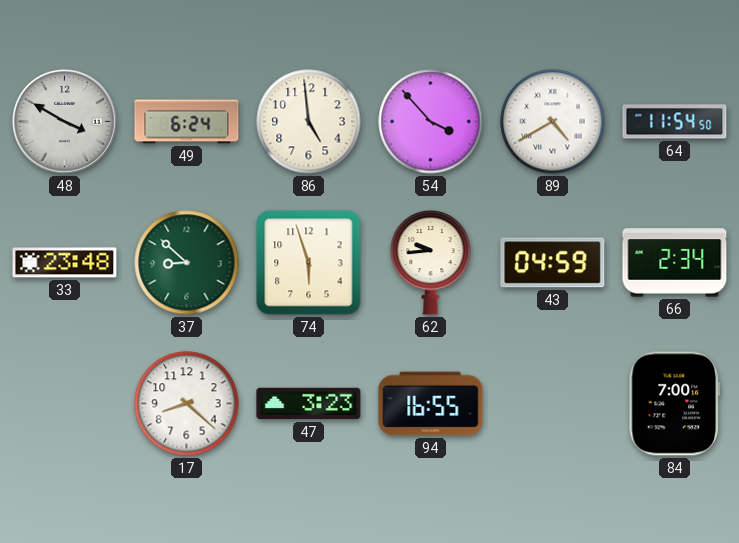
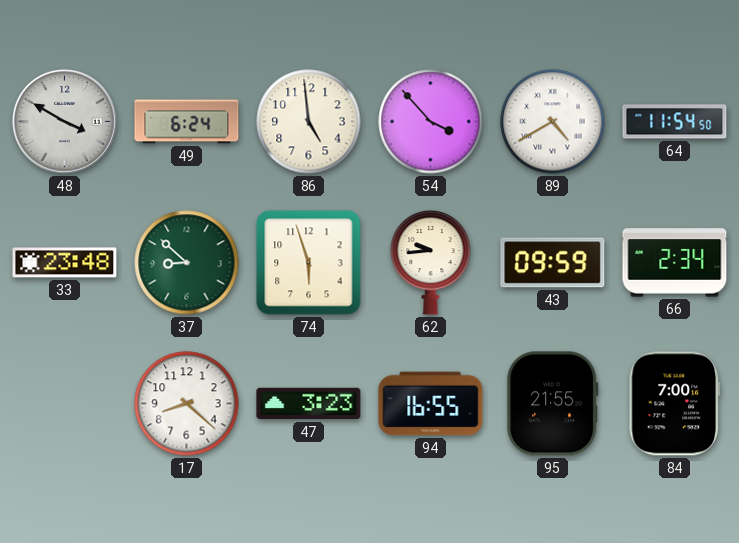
43: 04:59 -> 09:59
95: none -> 21:55
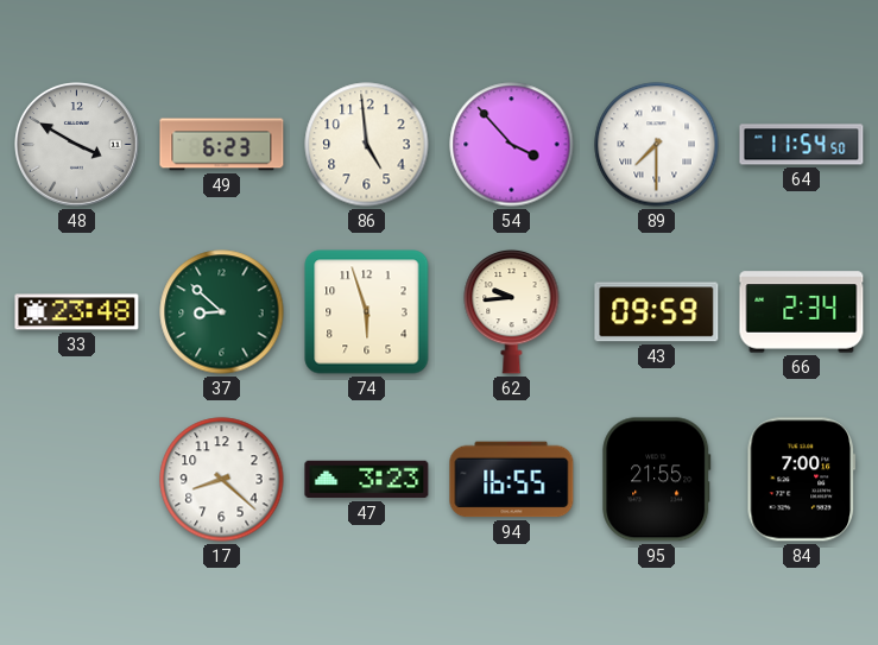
49: 6:24 -> 6:23
89: 4:40 -> 7:30
